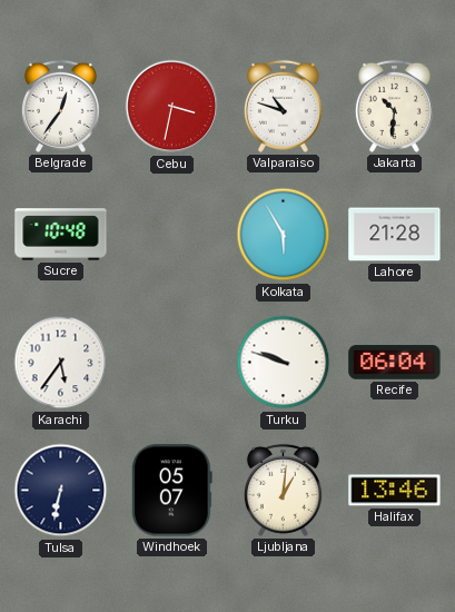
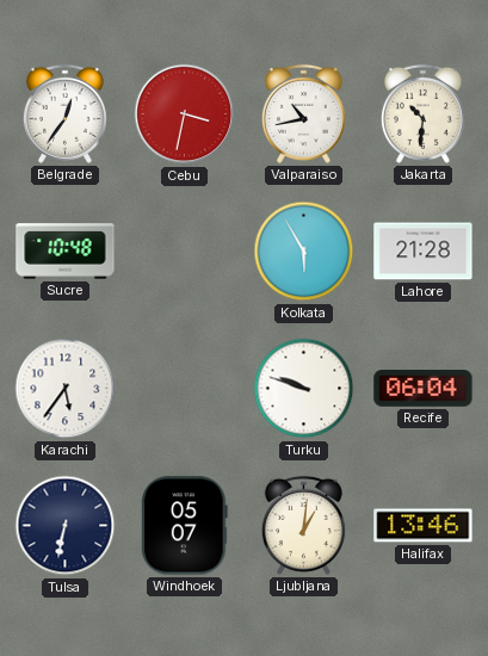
Valparaiso: 10:48 -> 10:43
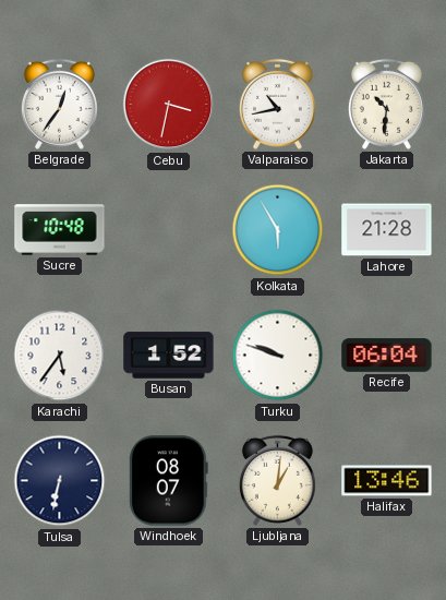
Busan: none -> 1:52
Windhoek: 05:07 -> 08:07
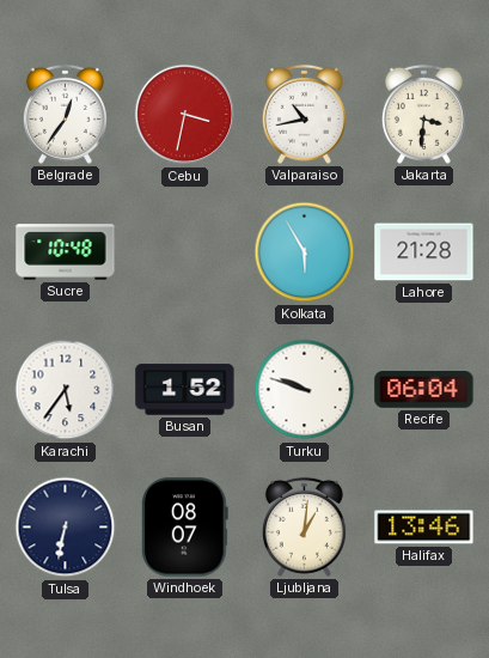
Jakarta: 10:31 -> 3:31
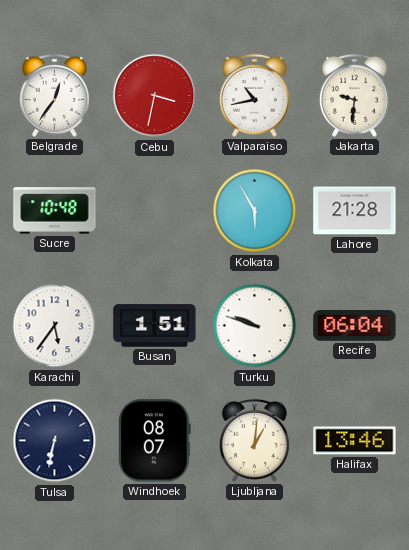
Jakarta: 3:31 -> 9:31
Busan: 1:52 -> 1:51
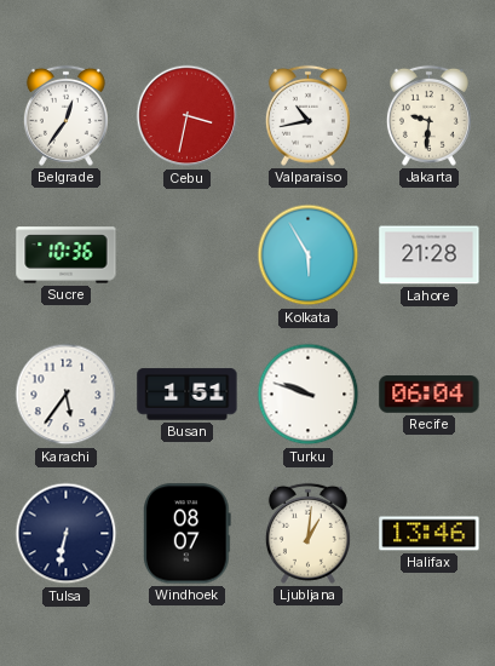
Sucre: 10:48 -> 10:36
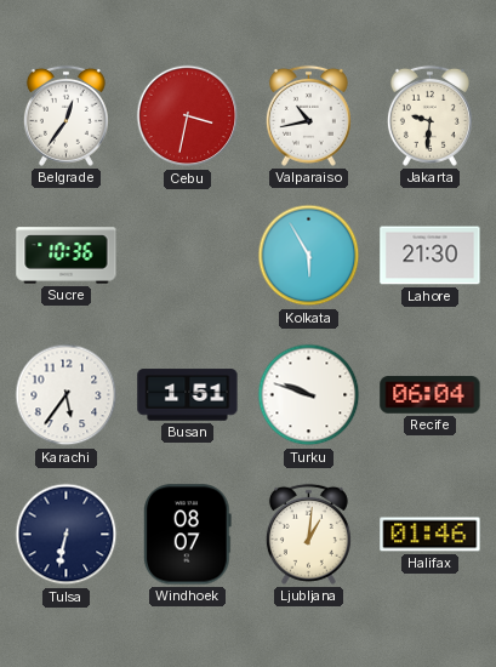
Lahore: 21:28 -> 21:30
Halifax: 13:46 -> 01:46
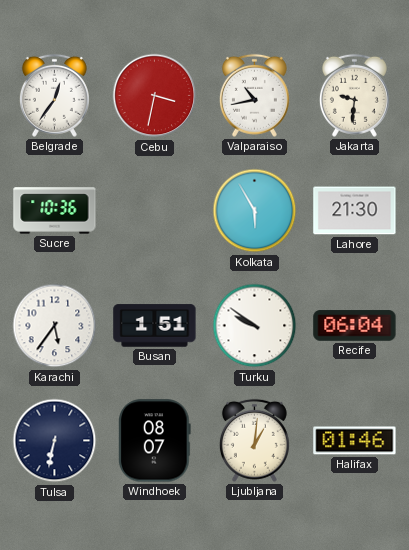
Turku: 9:48 -> 9:51
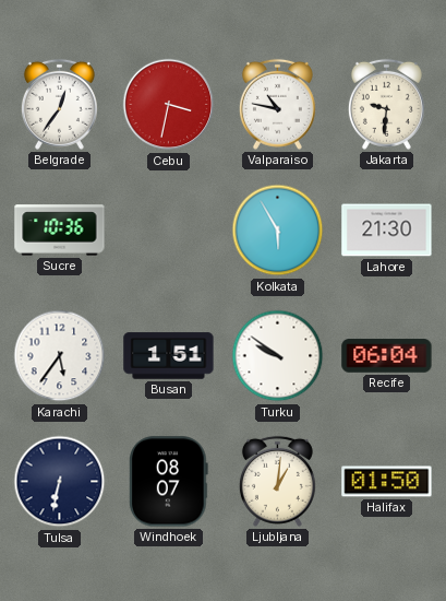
Valparaiso: 10:43 -> 10:47
Halifax: 01:46 -> 01:50
